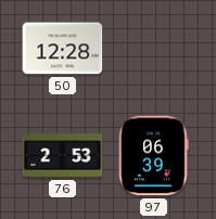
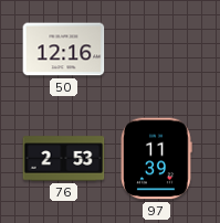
50: 12:28 -> 12:16
97: 06:39 -> 11:39
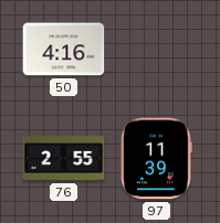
50: 12:16 -> 4:16
76: 2:53 -> 2:55
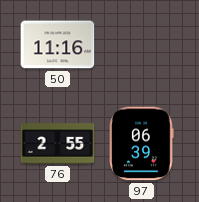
50: 4:16 -> 11:16
97: 11:39 -> 06:39
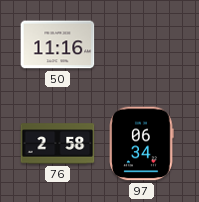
76: 2:55 -> 2:58
97: 06:39 -> 06:34
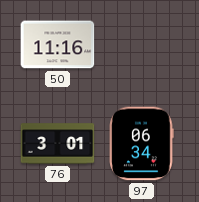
76: 2:58 -> 3:01
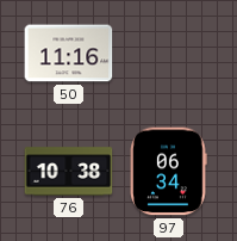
76: 3:01 -> 10:38
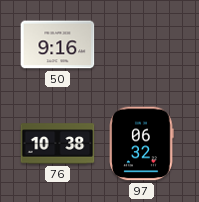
50: 11:16 -> 9:16
97: 06:34 -> 06:32
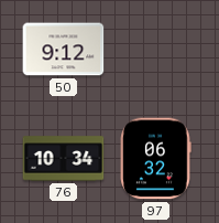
50: 9:16 -> 9:12
76: 10:38 -> 10:34
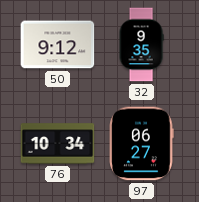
32: none -> 9:35
97: 06:32 -> 06:27
